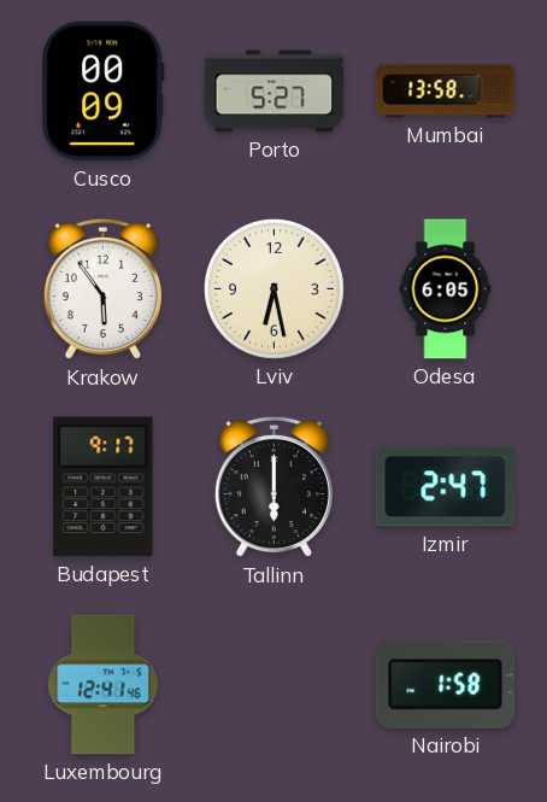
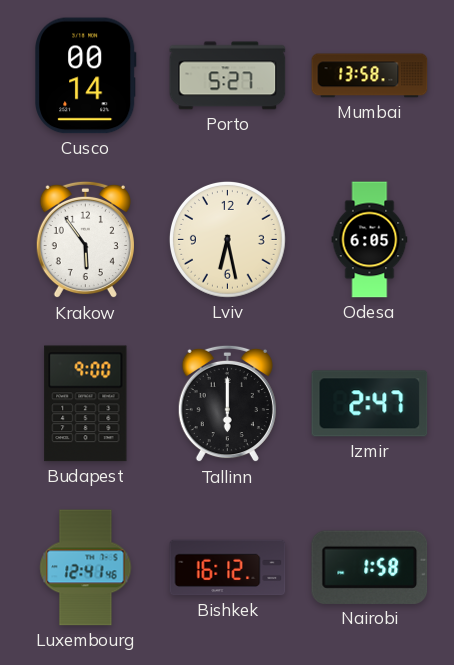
Cusco: 00:09 -> 00:14
Budapest: 9:17 -> 9:00
Bishkek: none -> 16:12
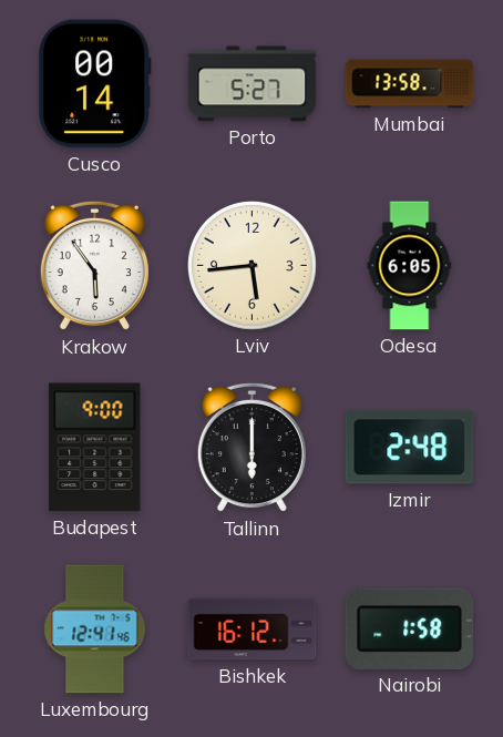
Lviv: 6:28 -> 5:44
Izmir: 2:47 -> 2:48
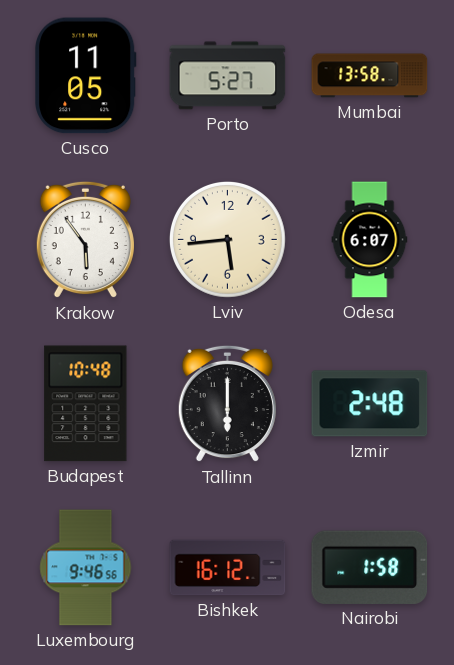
Cusco: 00:14 -> 11:05
Odesa: 6:05 -> 6:07
Budapest: 9:00 -> 10:48
Luxembourg: 12:41 -> 9:46
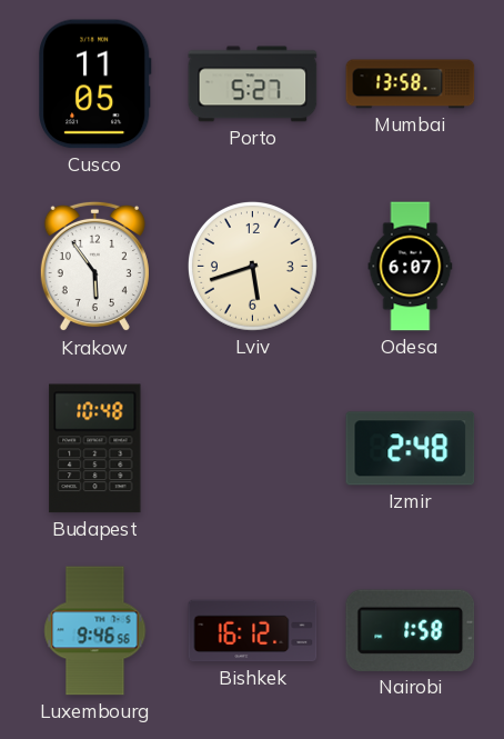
Lviv: 5:44 -> 5:42
Tallinn: 6:00 -> none
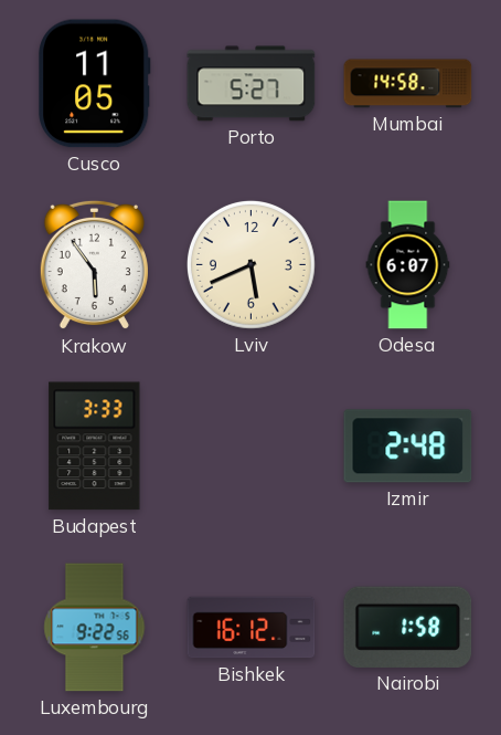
Mumbai: 13:58 -> 14:58
Lviv: 5:42 -> 5:41
Budapest: 10:48 -> 3:33
Luxembourg: 9:46 -> 9:22
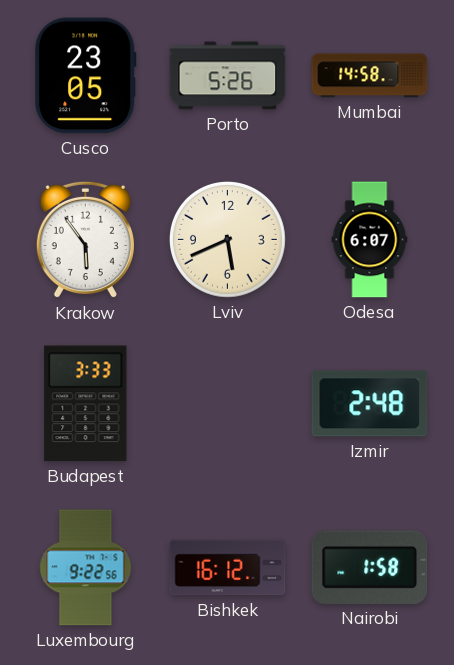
Cusco: 11:05 -> 23:05
Porto: 5:27 -> 5:26
